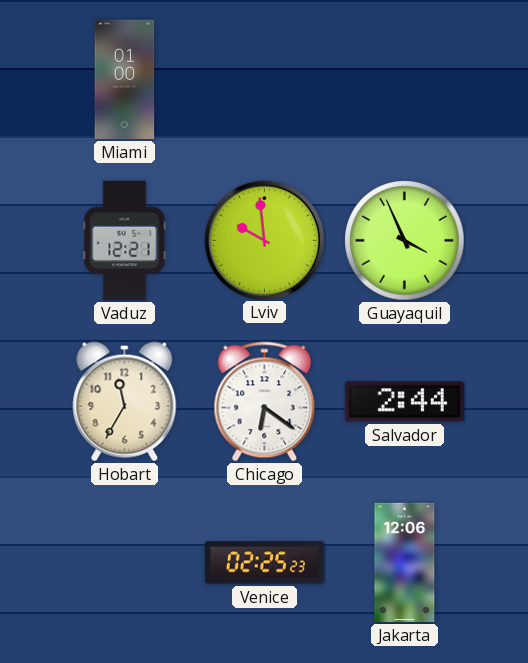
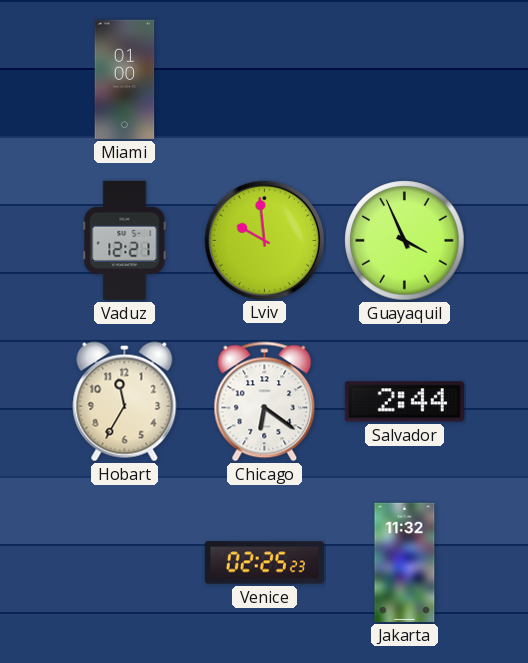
Jakarta: 12:06 -> 11:32
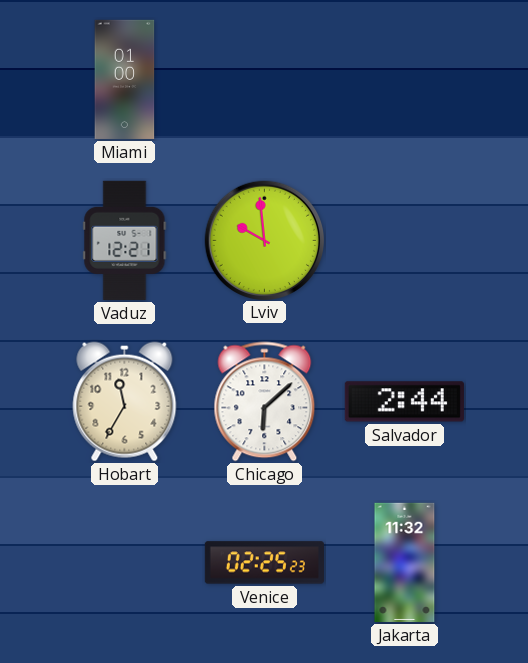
Guayaquil: 3:56 -> none
Chicago: 6:21 -> 6:08
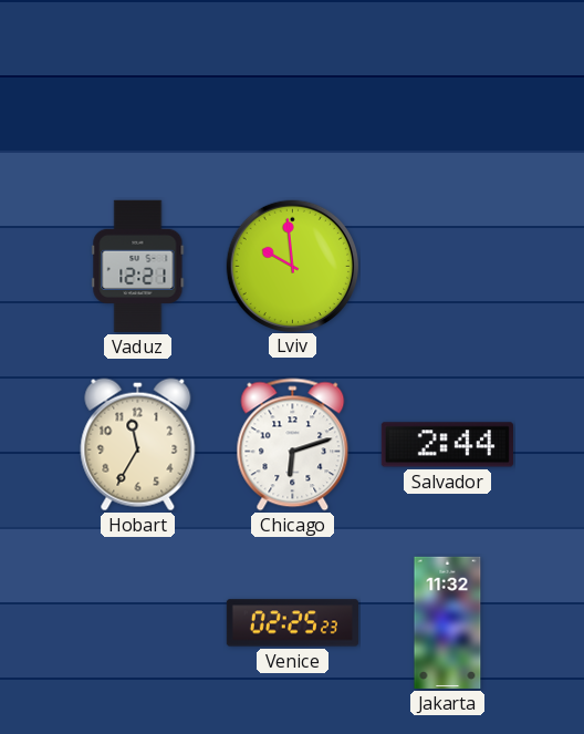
Miami: 01:00 -> none
Chicago: 6:08 -> 6:12
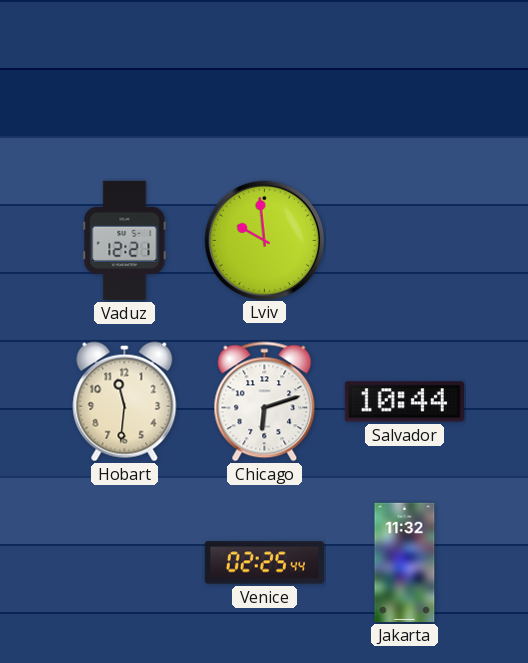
Hobart: 11:35 -> 11:31
Salvador: 2:44 -> 10:44
Venice: 02:25:23 -> 02:25:44
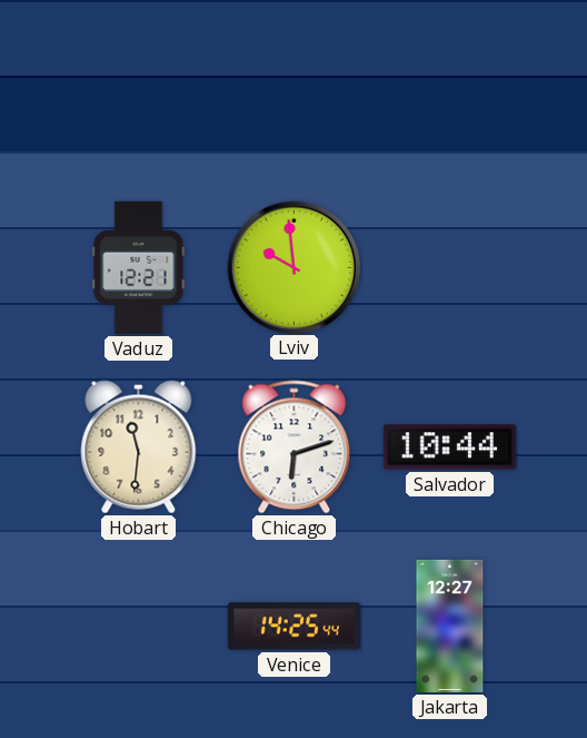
Venice: 02:25 -> 14:25
Jakarta: 11:32 -> 12:27
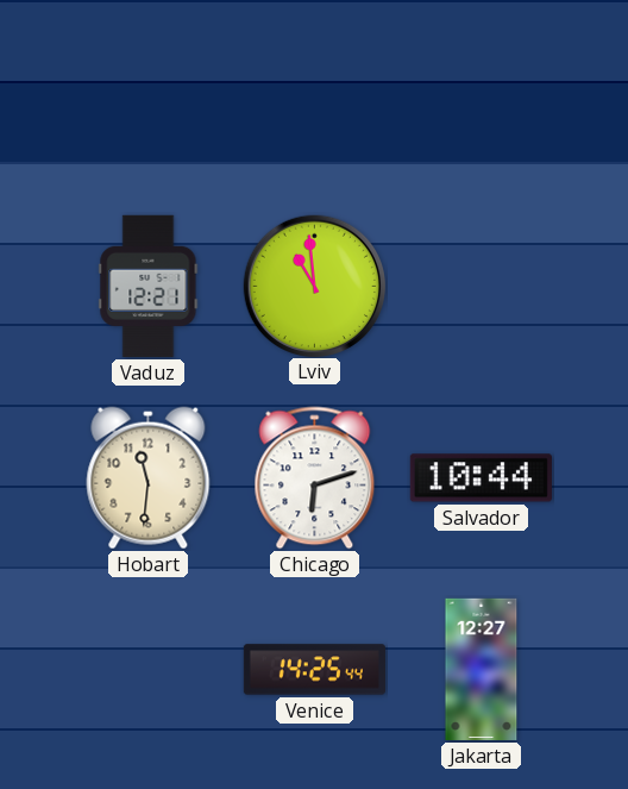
Lviv: 9:59 -> 10:59
